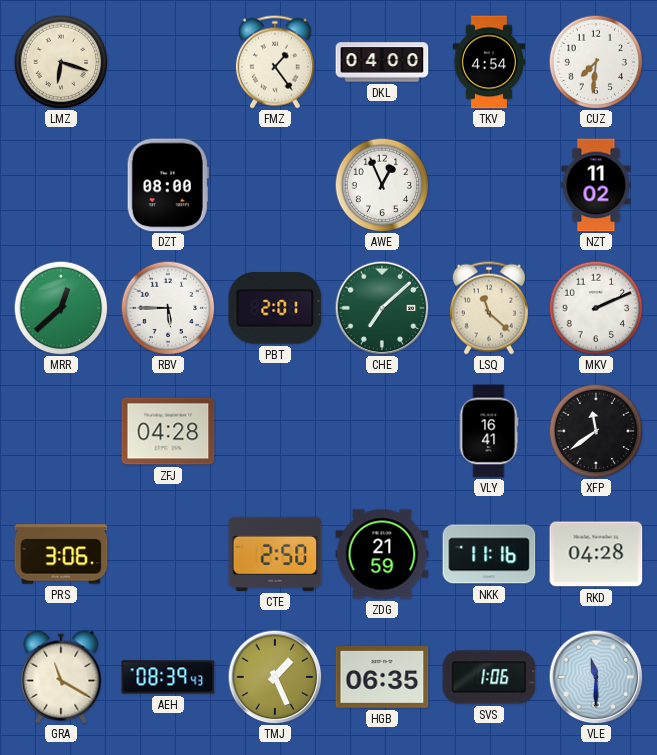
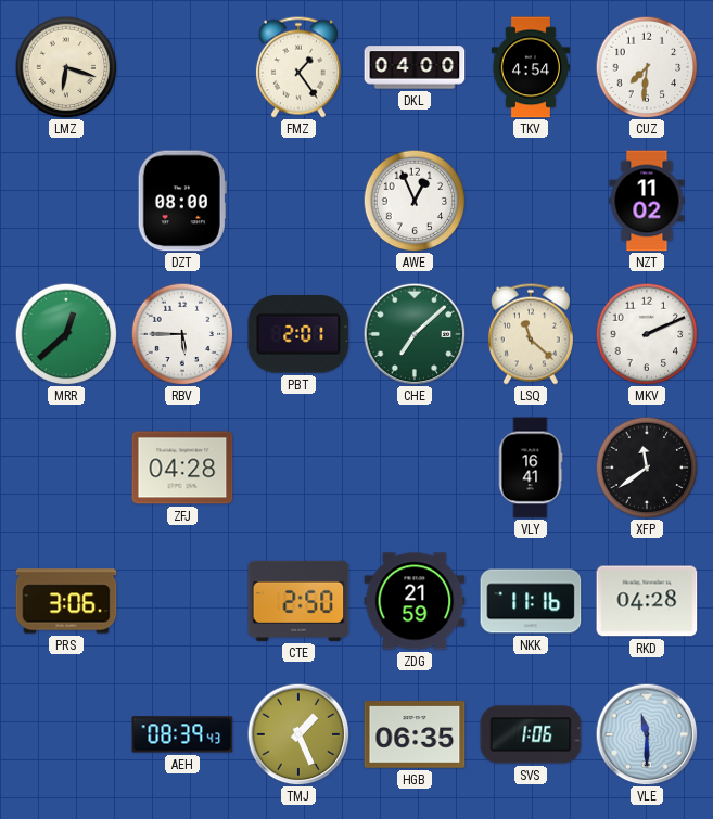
GRA: 11:20 -> none
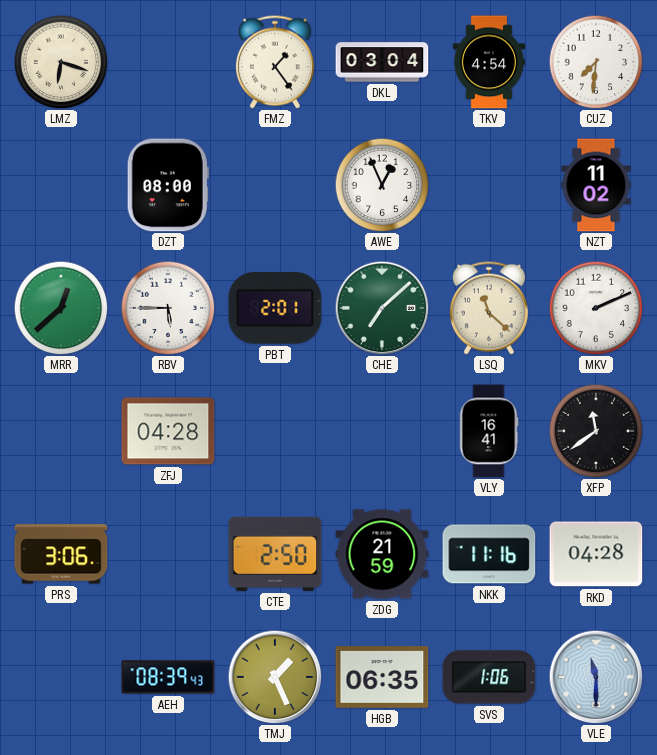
DKL: 04:00 -> 03:04
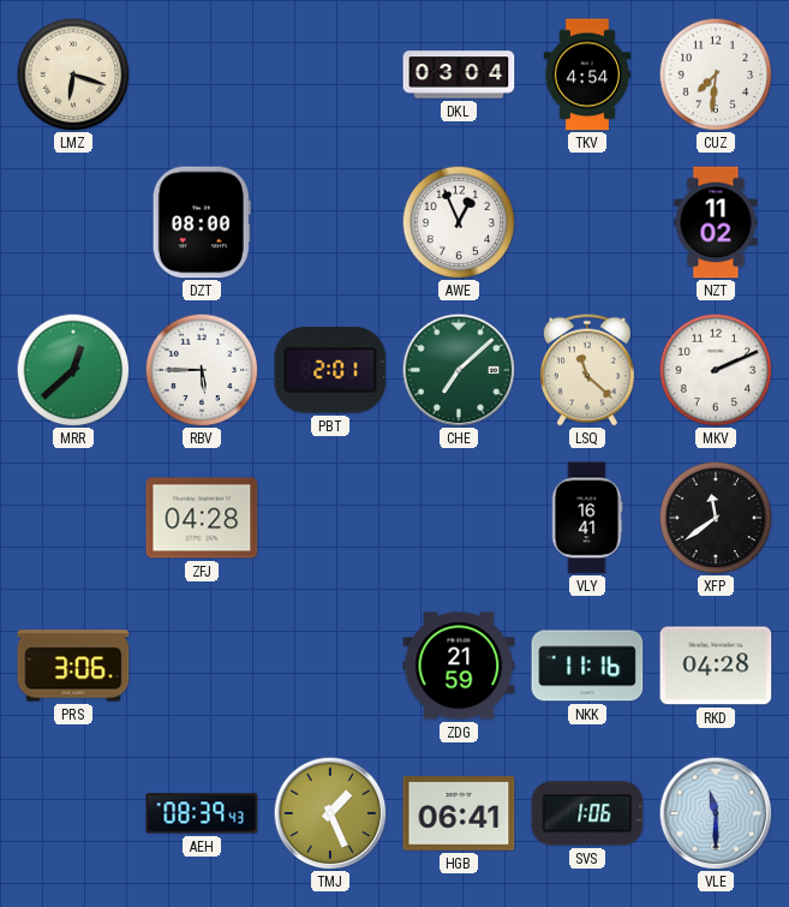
FMZ: 1:24 -> none
CTE: 2:50 -> none
HGB: 06:35 -> 06:41
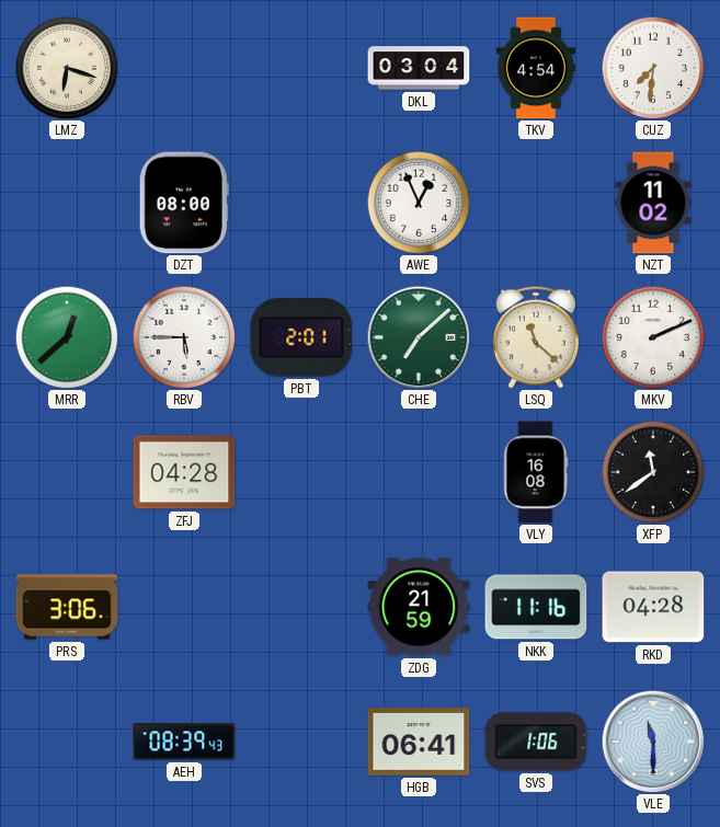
VLY: 16:41 -> 16:08
TMJ: 1:26 -> none
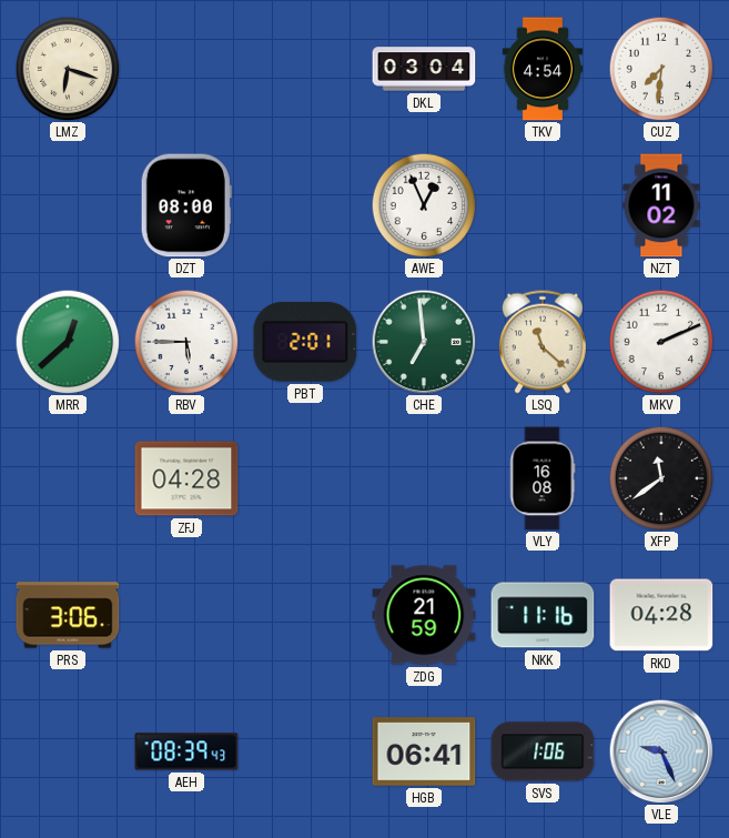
CHE: 7:08 -> 6:59
VLE: 11:30 -> 9:26
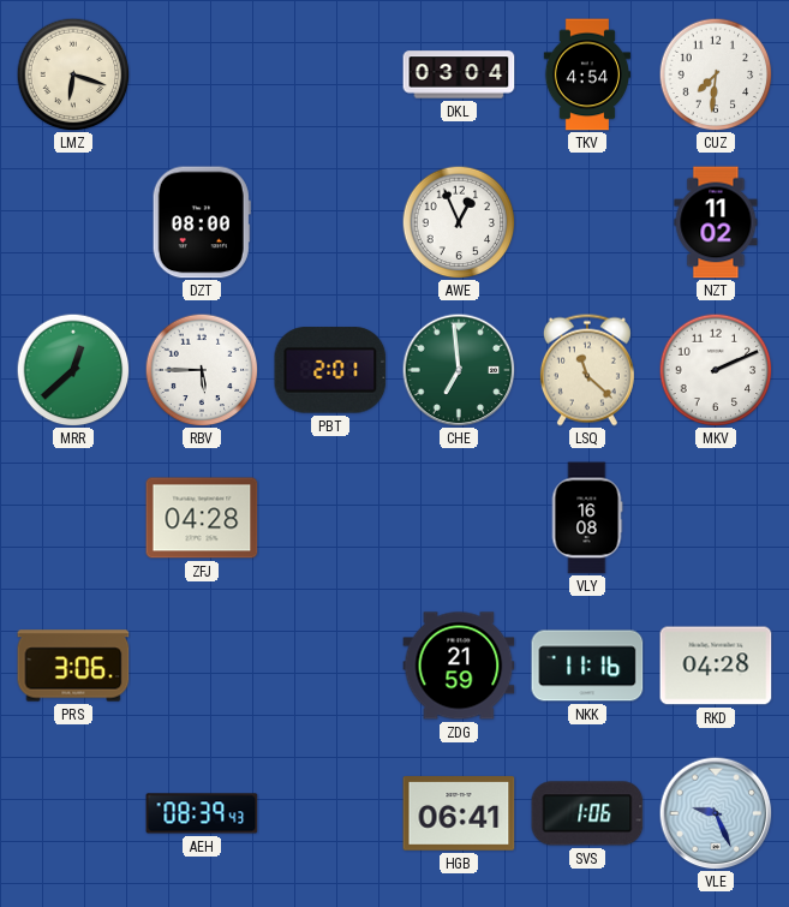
XFP: 11:39 -> none
